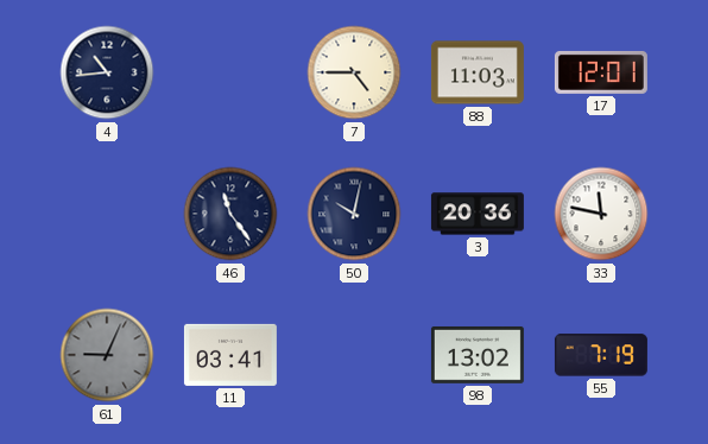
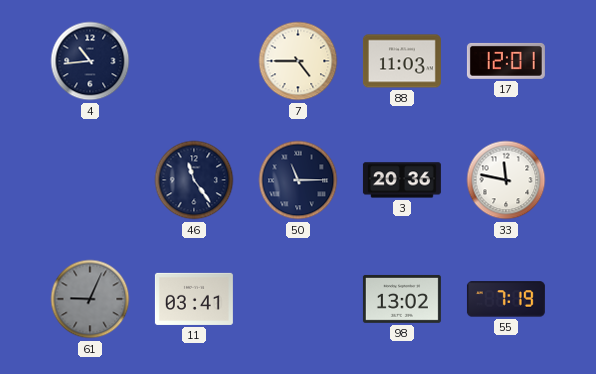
50: 10:02 -> 11:15
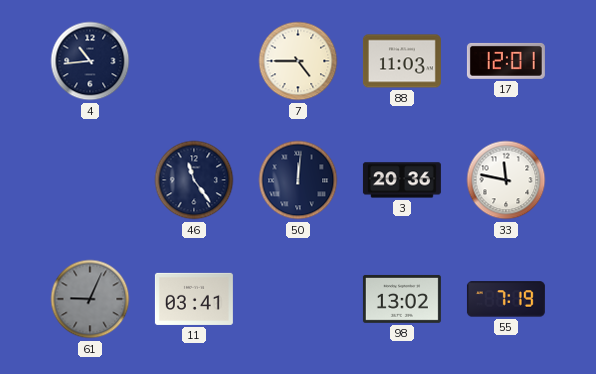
50: 11:15 -> 12:01
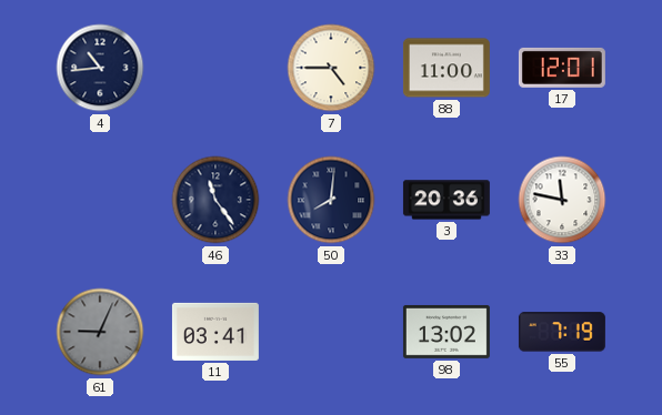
88: 11:03 -> 11:00
50: 12:01 -> 8:01
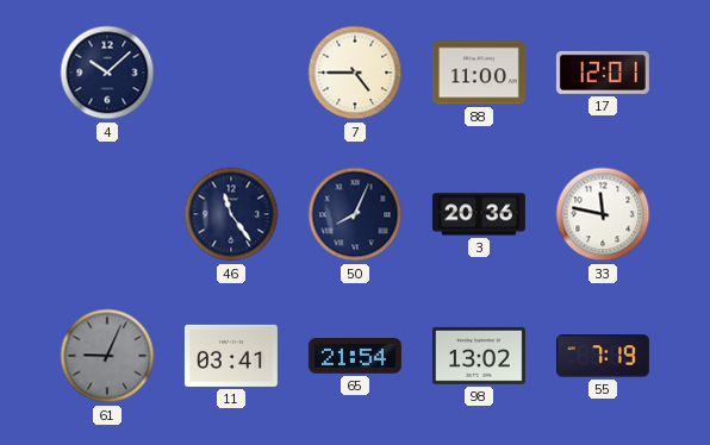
4: 10:44 -> 10:08
50: 8:01 -> 8:04
65: none -> 21:54
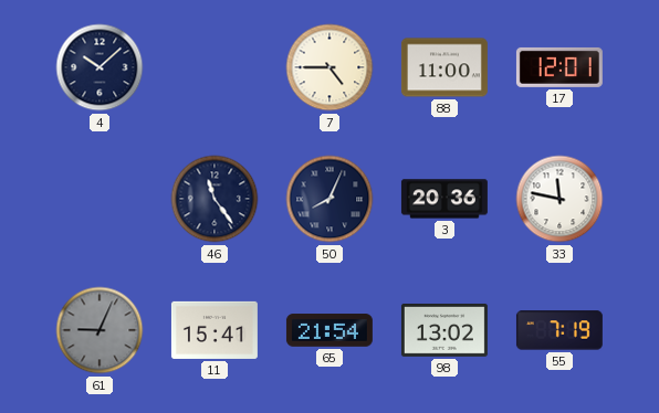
11: 03:41 -> 15:41
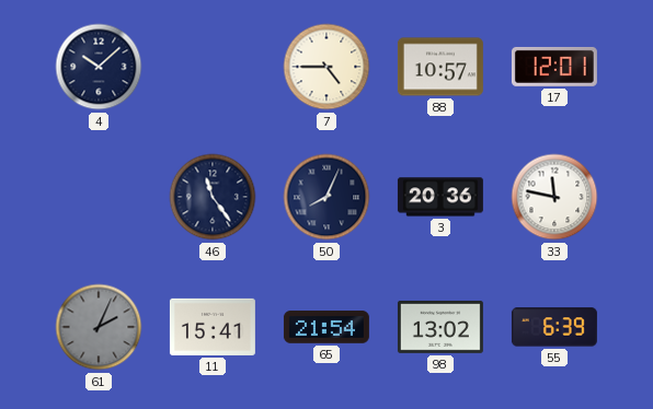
88: 11:00 -> 10:57
61: 9:04 -> 2:04
55: 7:19 -> 6:39
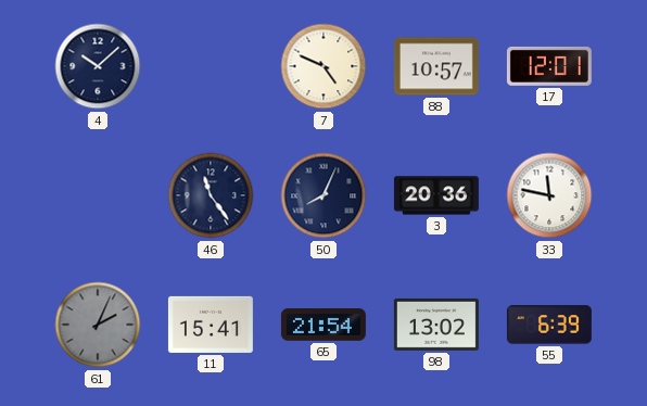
7: 4:45 -> 4:49
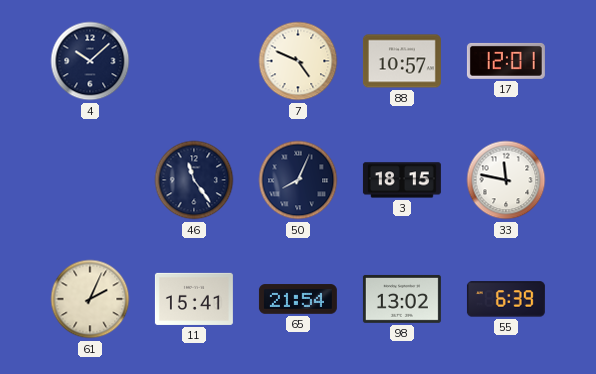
3: 20:36 -> 18:15
61 dial: grey -> cream
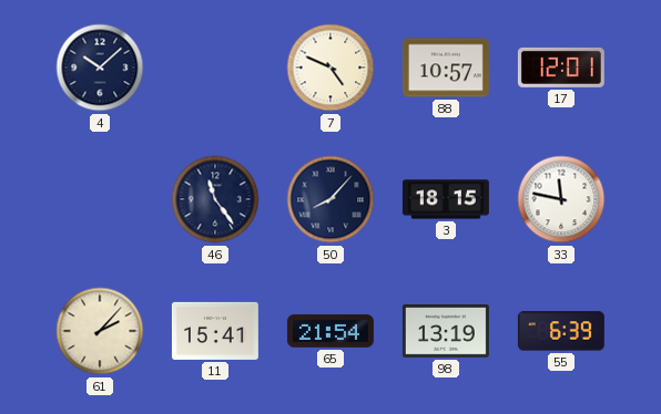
50: 8:04 -> 8:07
61: 2:04 -> 2:07
98: 13:02 -> 13:19
